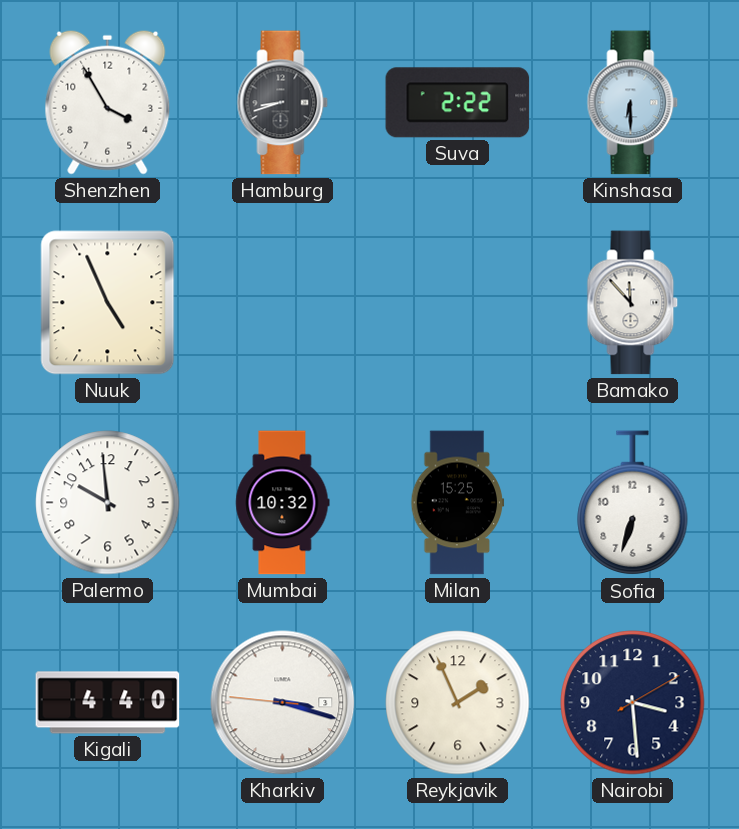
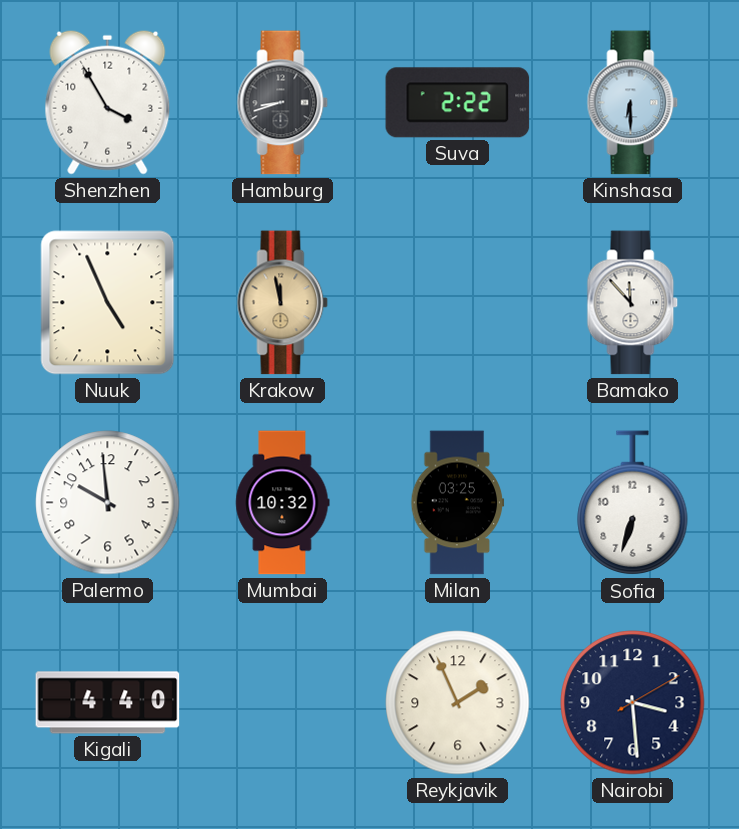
Krakow: none -> 11:58
Milan: 15:25 -> 03:25
Kharkiv: 3:17 -> none
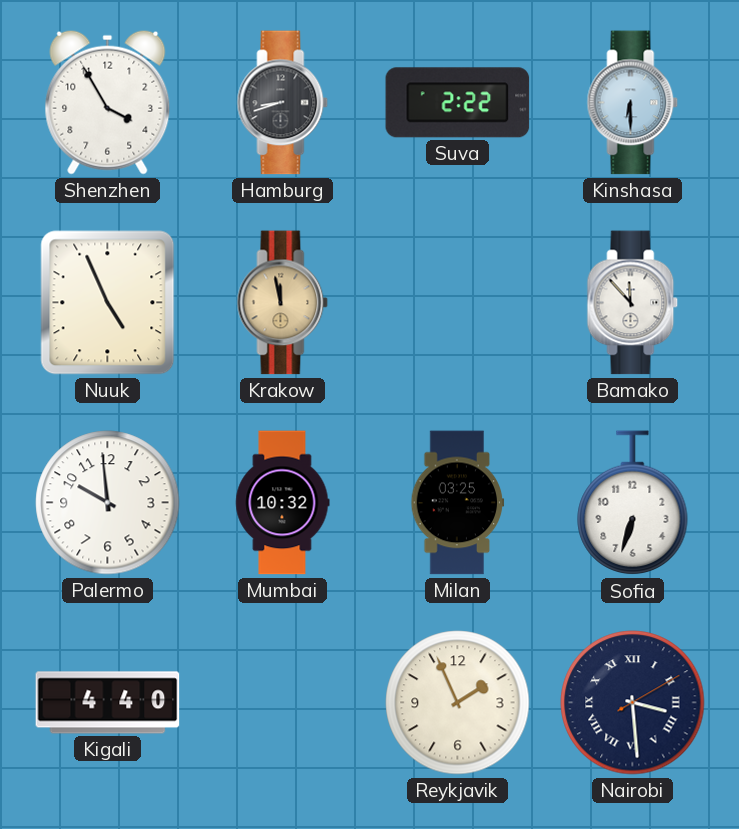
Nairobi numerals: Arabic -> Roman
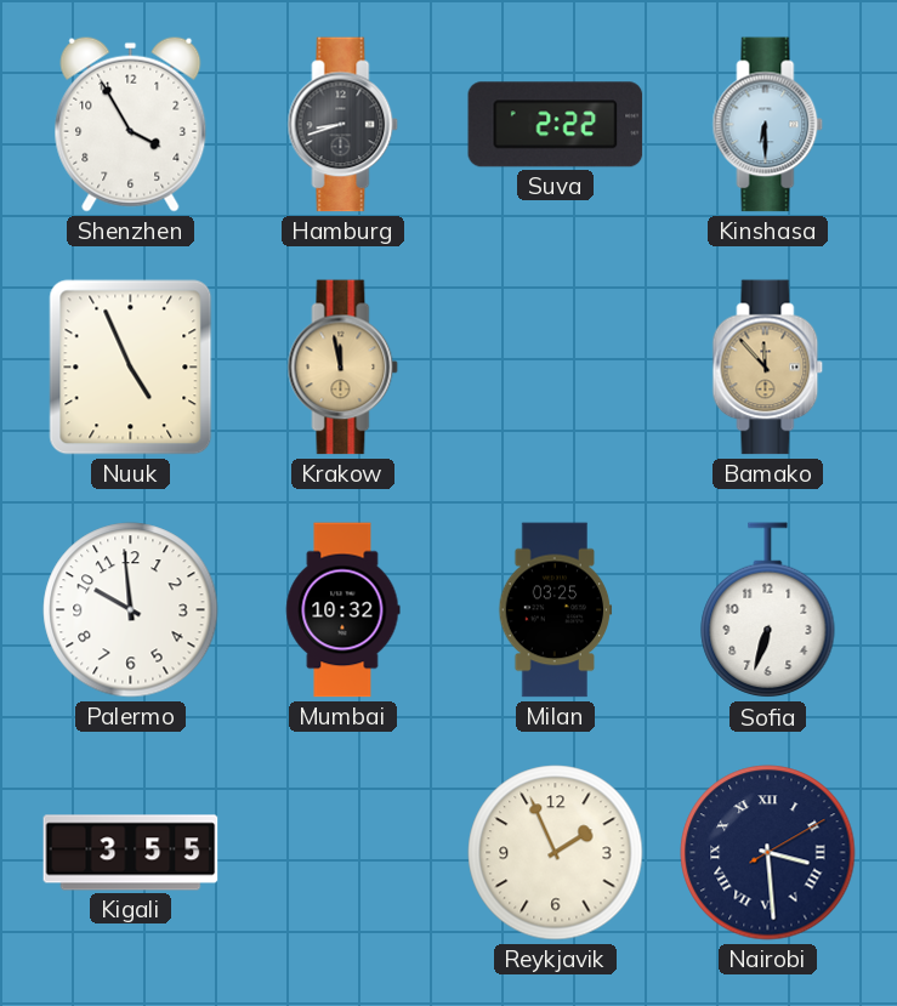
Bamako dial: white -> champagne
Kigali: 4:40 -> 3:55
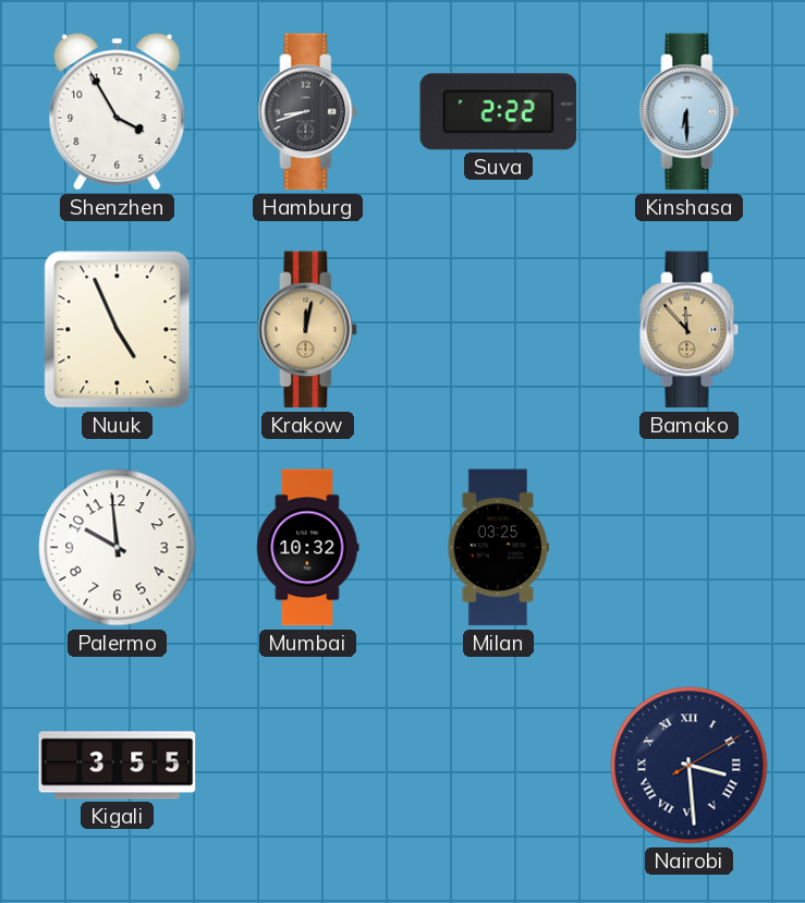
Krakow: 11:58 -> 12:02
Sofia: 6:33 -> none
Reykjavik: 1:56 -> none
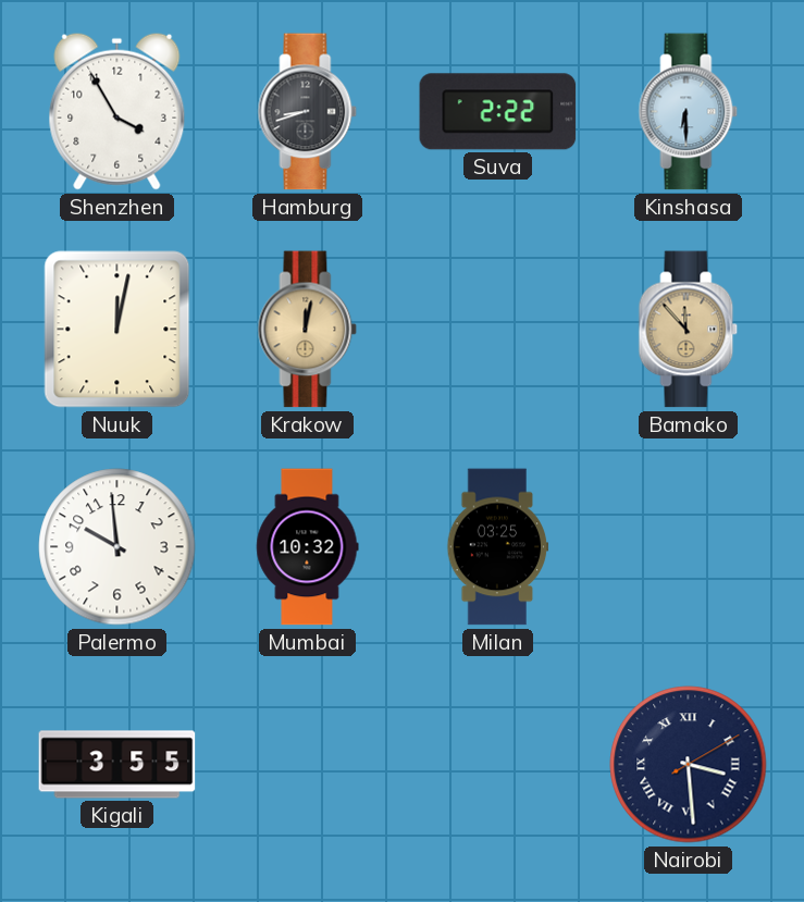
Nuuk: 4:56 -> 12:02
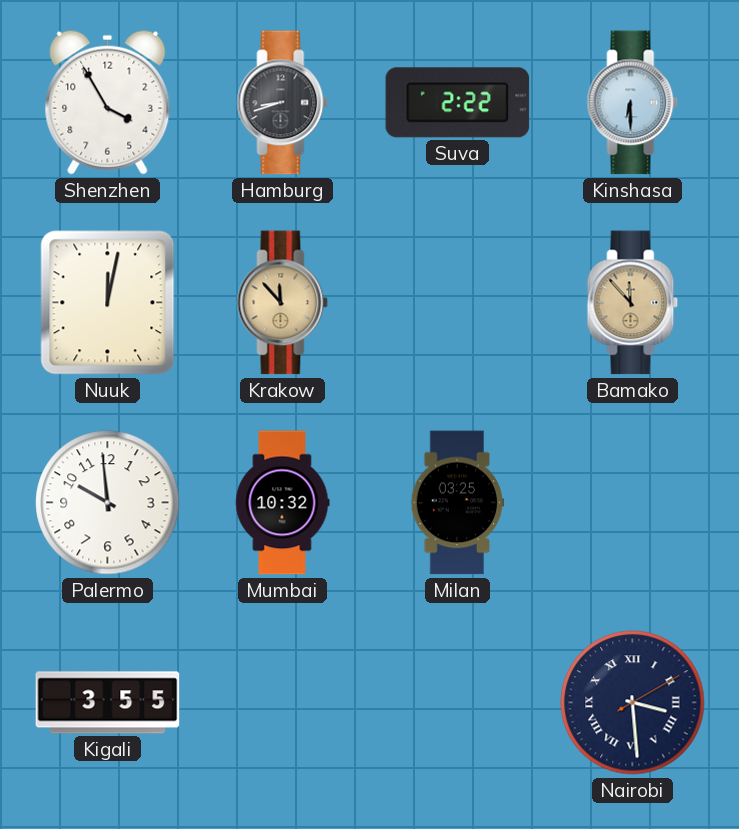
Krakow: 12:02 -> 11:53
